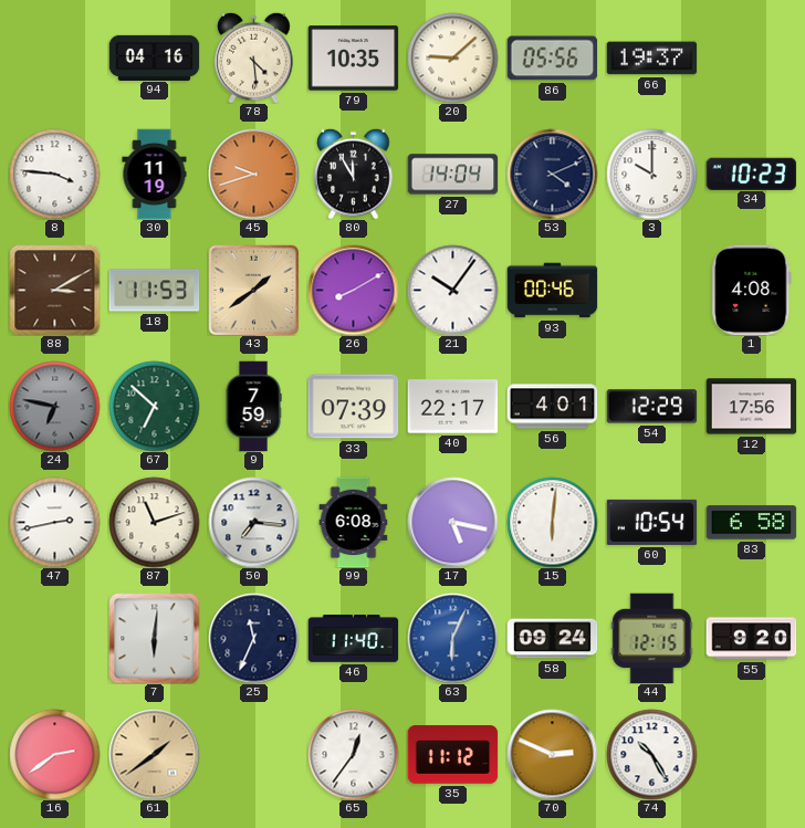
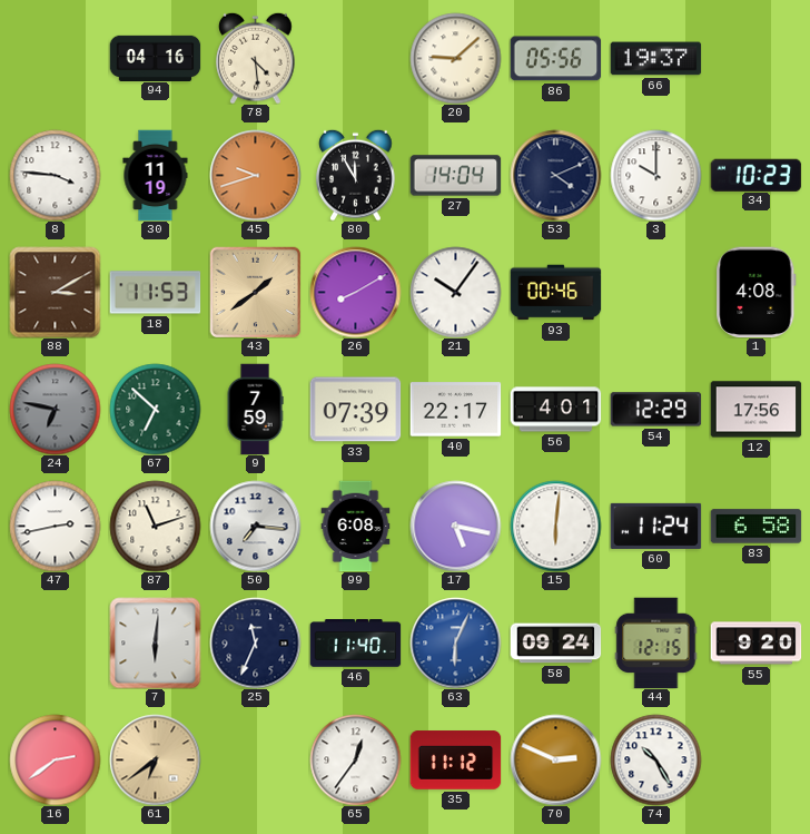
79: 10:35 -> none
60: 10:54 -> 11:24
61: 1:39 -> 6:39
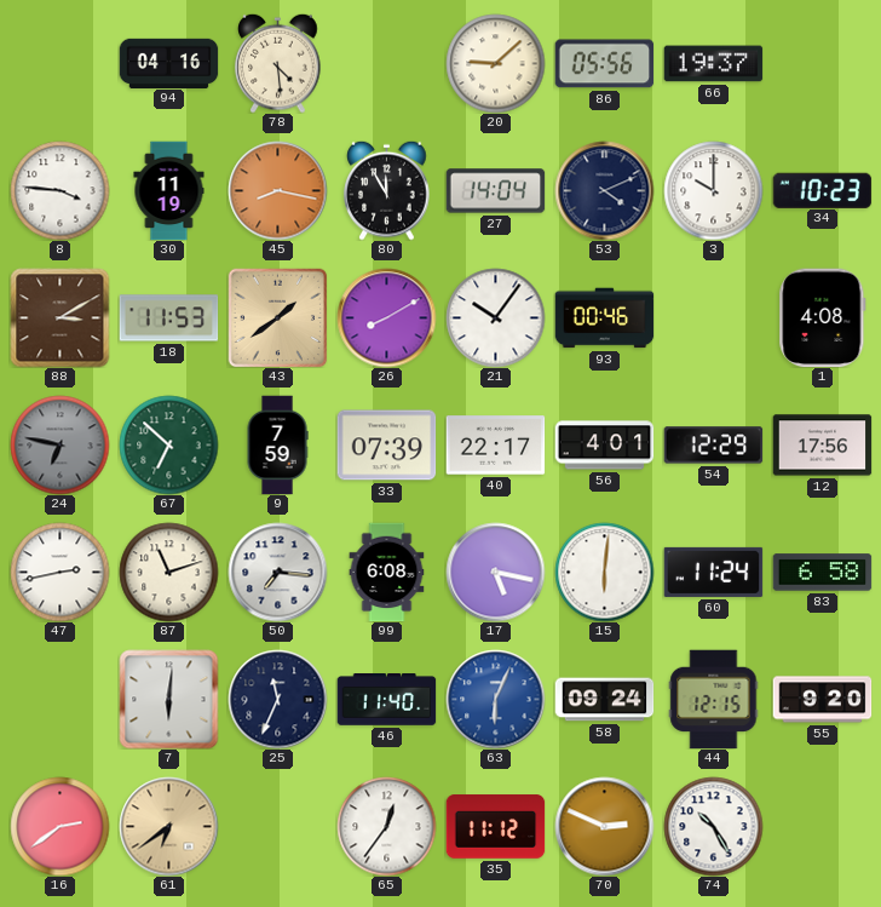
45: 9:42 -> 8:17
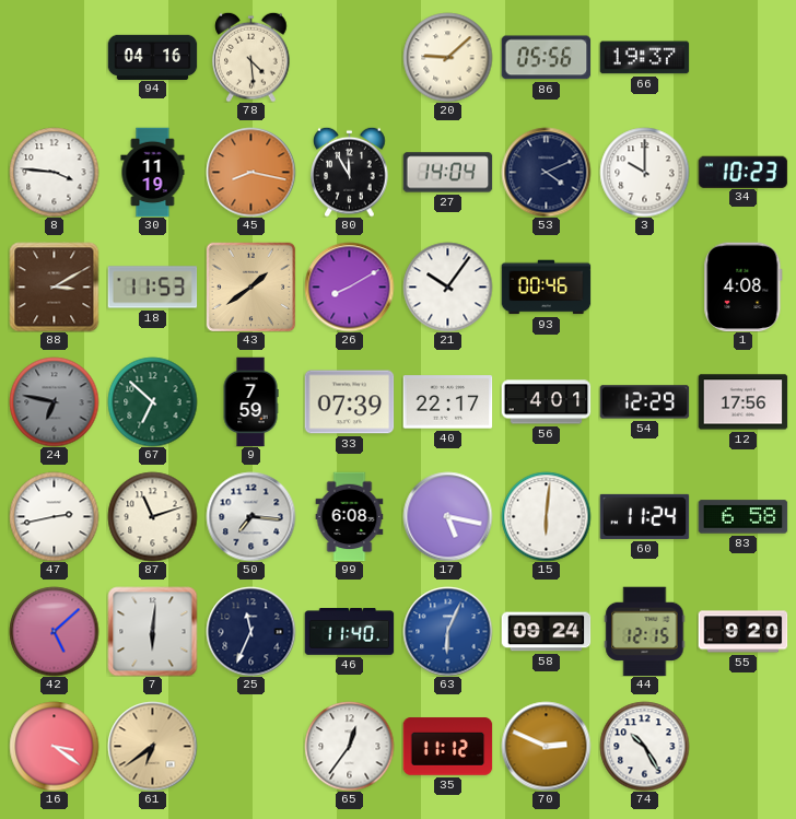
42: none -> 5:08
16: 2:39 -> 3:21
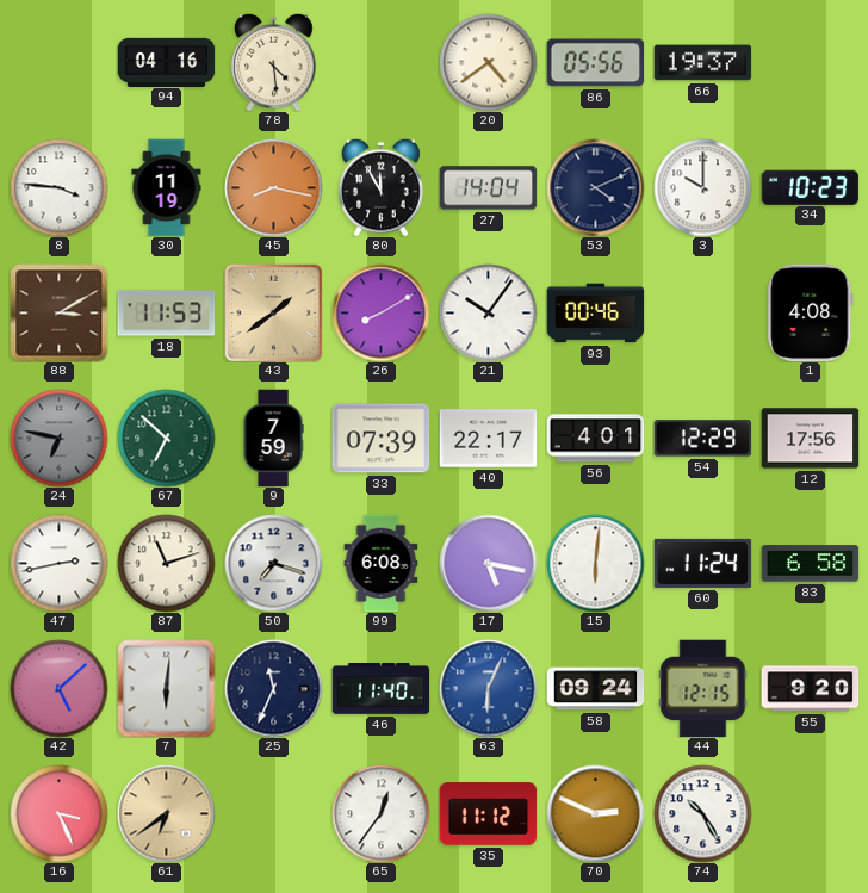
20: 9:08 -> 4:39
50: 7:16 -> 7:18
16: 3:21 -> 3:26
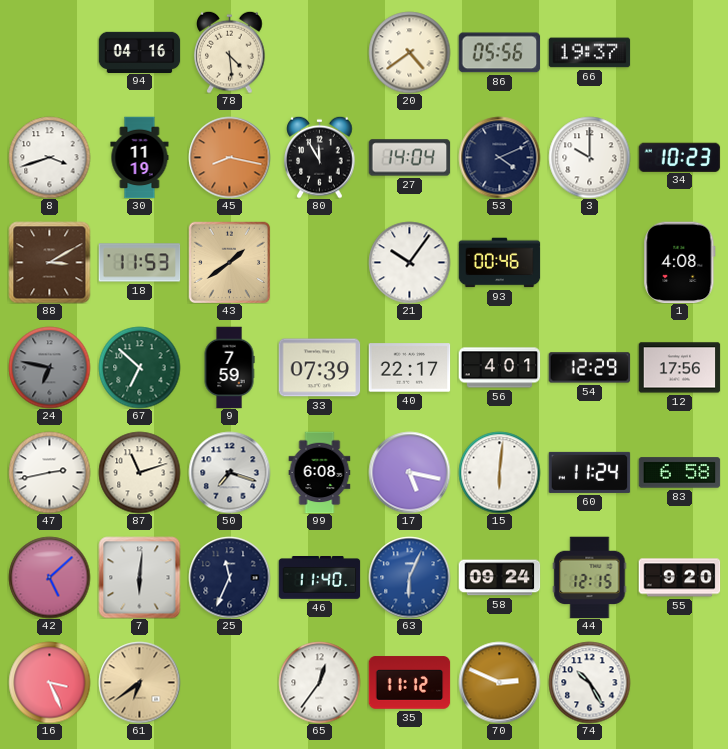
8: 3:46 -> 3:42
26: 8:10 -> none
